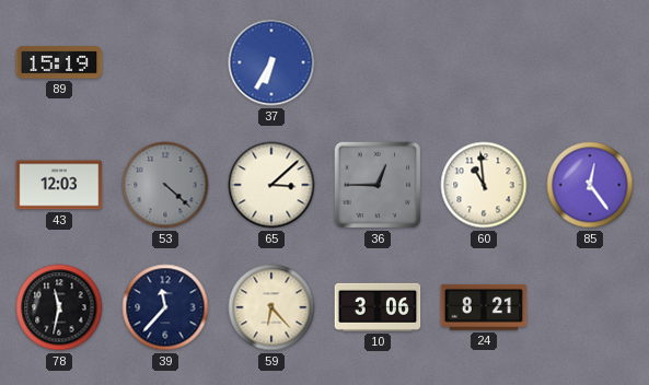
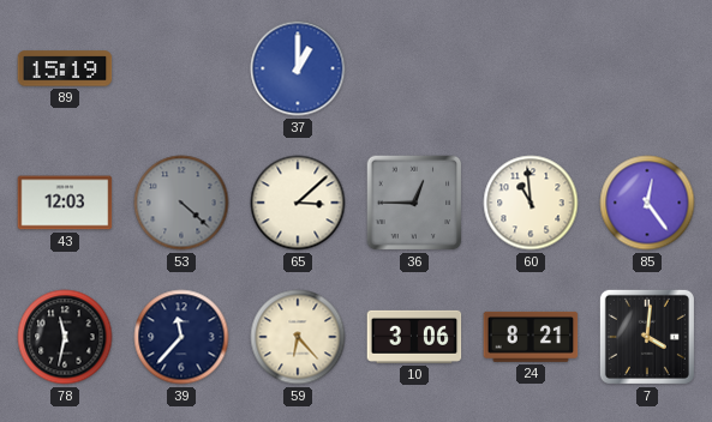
37: 6:35 -> 1:00
7: none -> 4:01
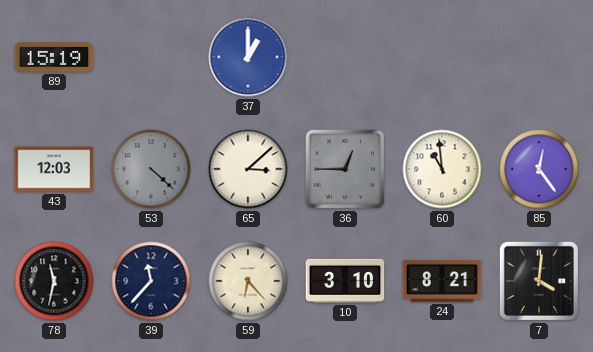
10: 3:06 -> 3:10
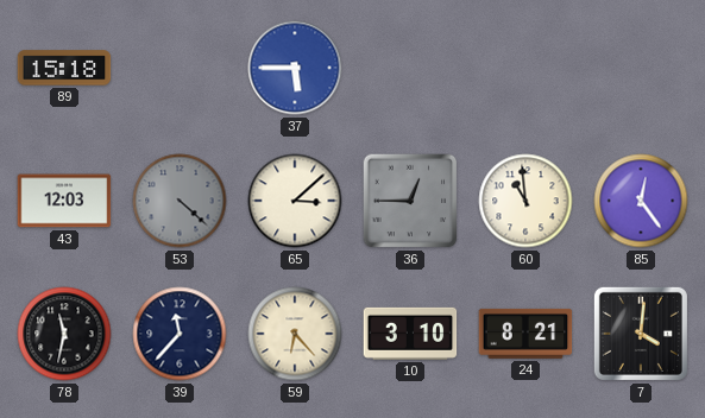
89: 15:19 -> 15:18
37: 1:00 -> 5:45
